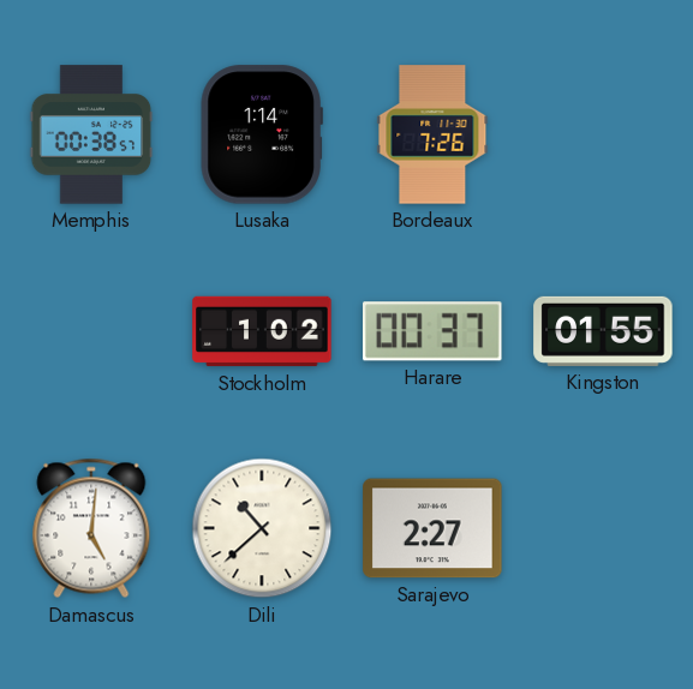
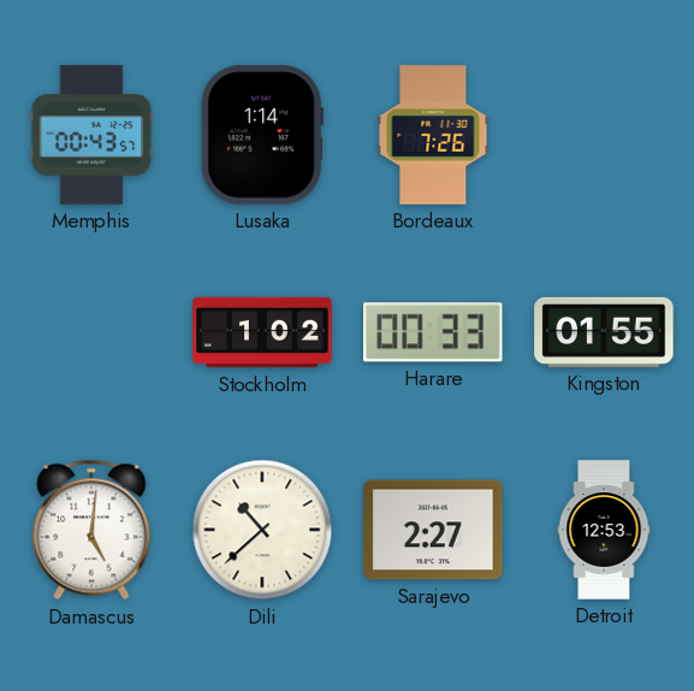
Memphis: 00:38 -> 00:43
Harare: 00:37 -> 00:33
Detroit: none -> 12:53
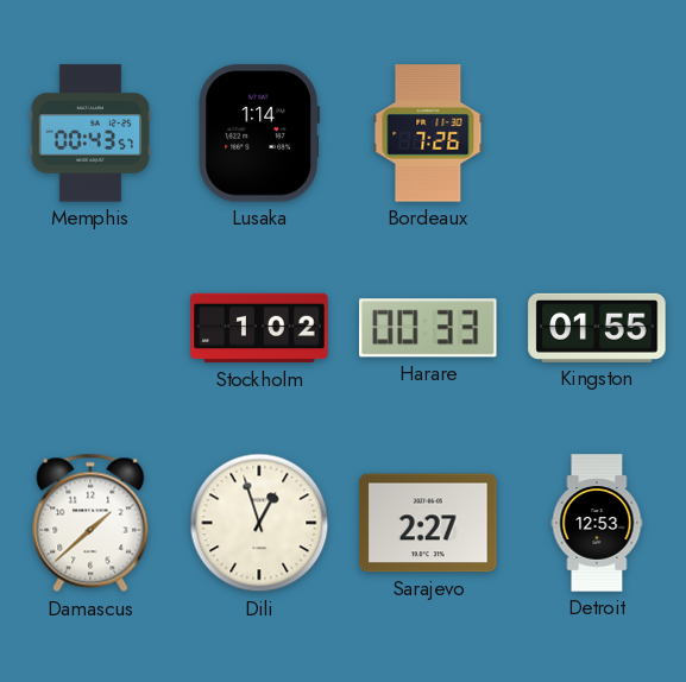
Damascus: 5:01 -> 1:38
Dili: 10:38 -> 12:57
